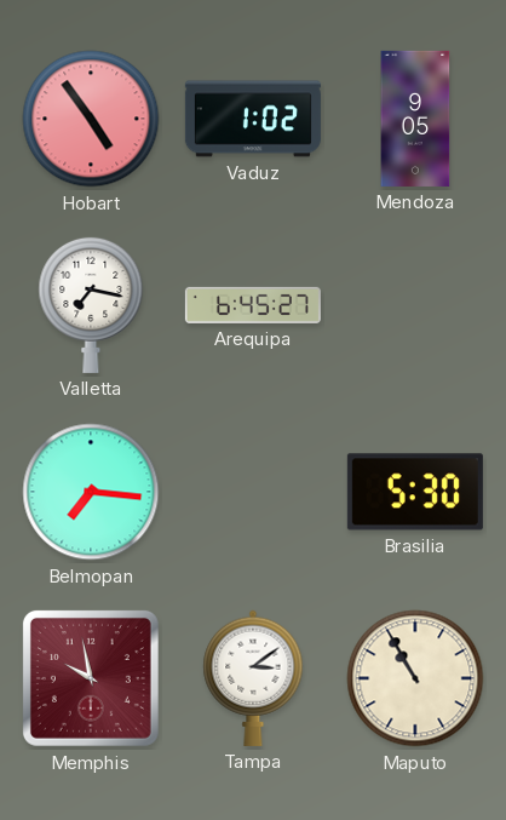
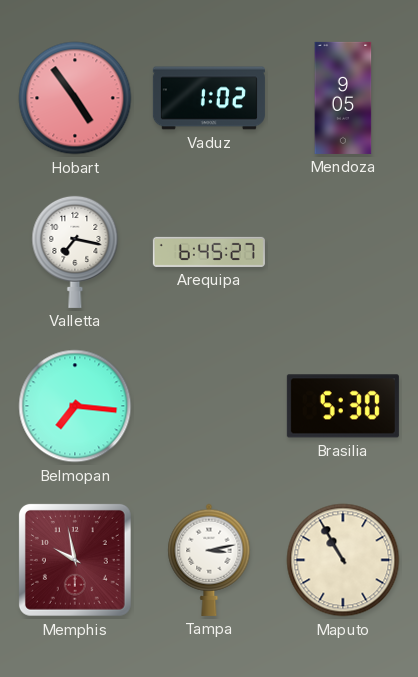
Tampa: 3:09 -> 3:13
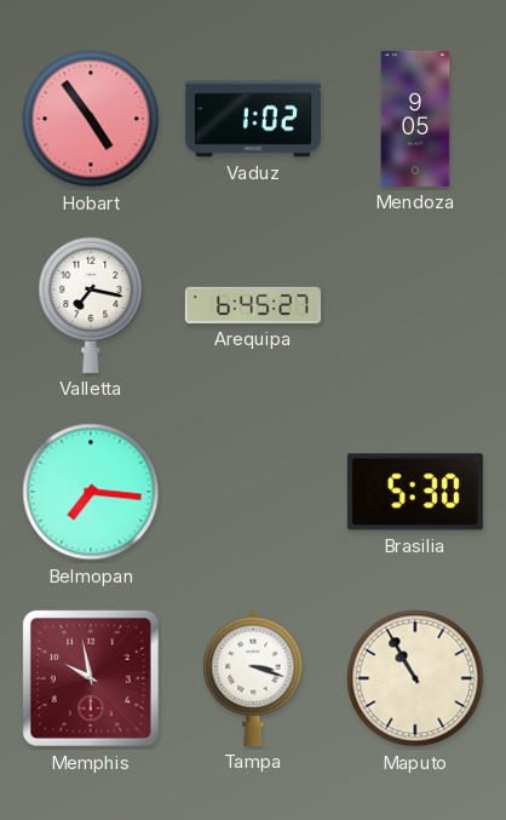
Tampa: 3:13 -> 3:18
